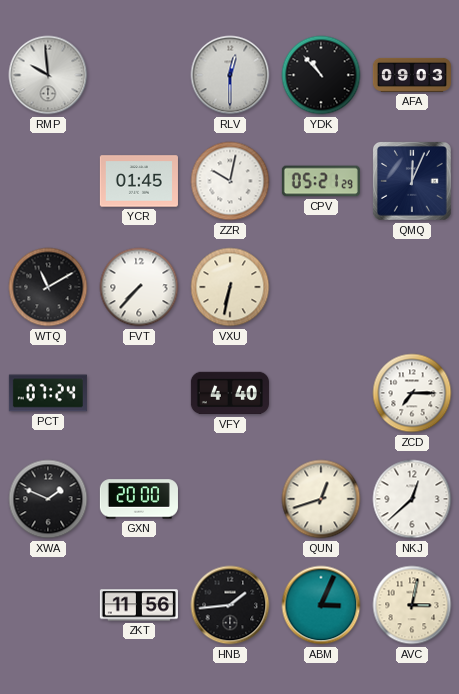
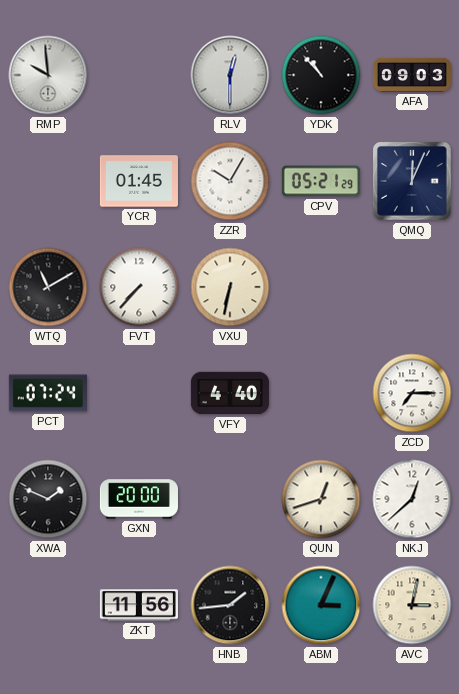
ZZR: 10:02 -> 10:05
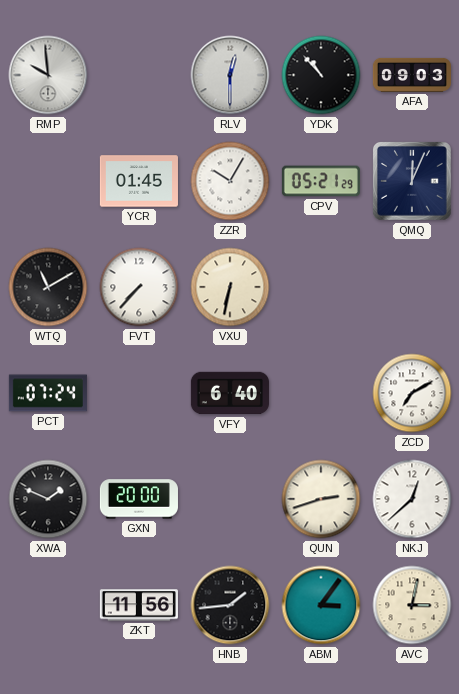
VFY: 4:40 -> 6:40
ZCD: 7:15 -> 7:10
QUN: 12:42 -> 2:42
ABM: 3:04 -> 3:06
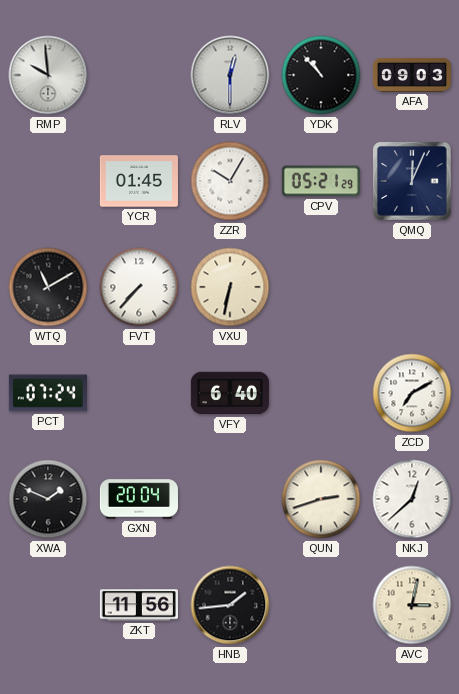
GXN: 20:00 -> 20:04
ABM: 3:06 -> none
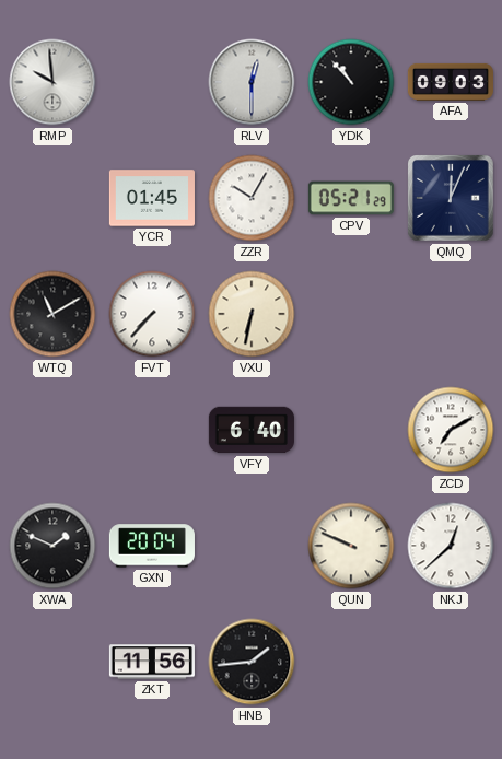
PCT: 07:24 -> none
QUN: 2:42 -> 9:49
AVC: 3:02 -> none
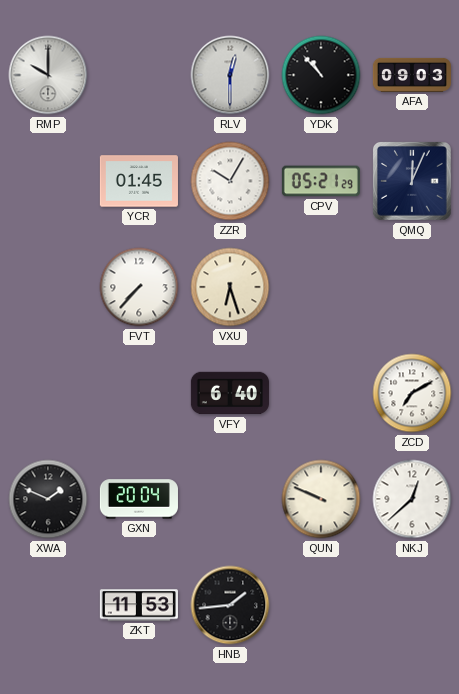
RMP: 9:59 -> 10:00
WTQ: 11:10 -> none
VXU: 6:32 -> 6:27
ZKT: 11:56 -> 11:53
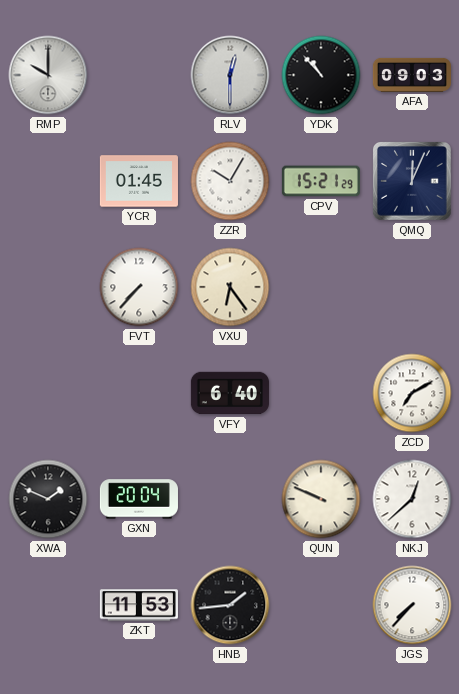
CPV: 05:21 -> 15:21
VXU: 6:27 -> 6:24
JGS: none -> 7:37
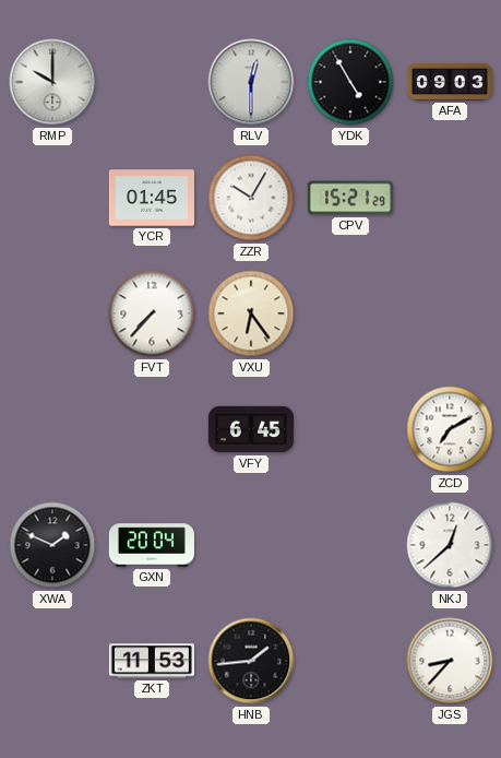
YDK: 10:53 -> 4:55
QMQ: 12:04 -> none
VFY: 6:40 -> 6:45
QUN: 9:49 -> none
JGS: 7:37 -> 8:37
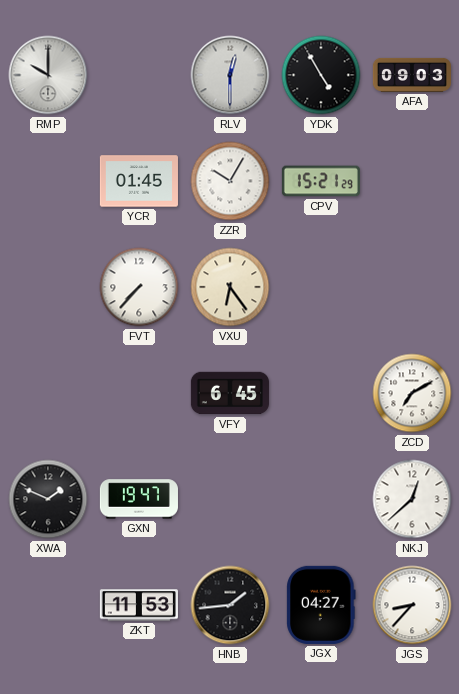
GXN: 20:04 -> 19:47
JGX: none -> 04:27
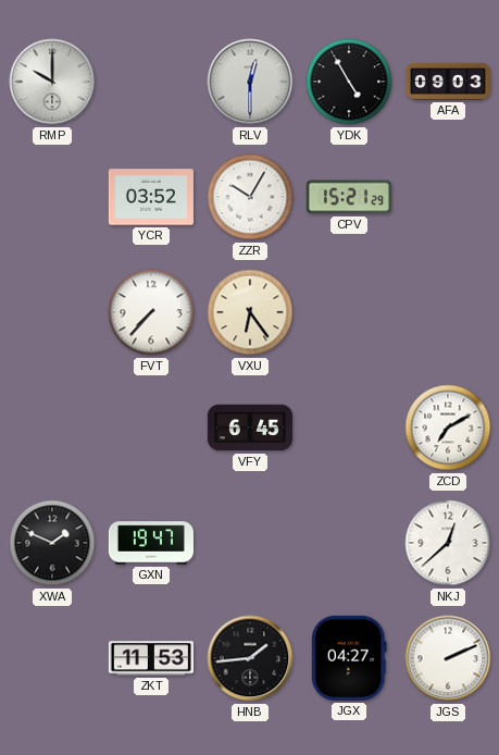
YCR: 01:45 -> 03:52
JGS: 8:37 -> 2:11
